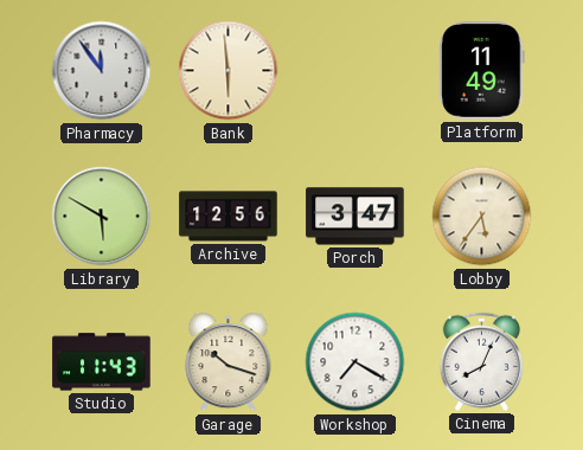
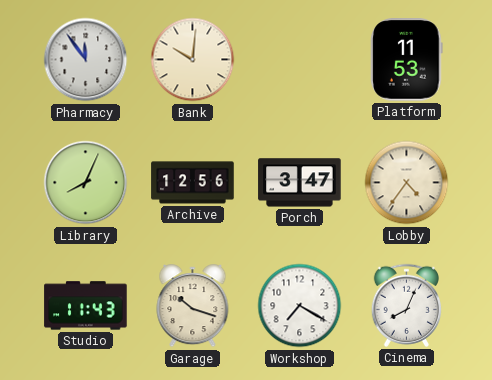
Bank: 5:59 -> 10:01
Platform: 11:49 -> 11:53
Library: 5:50 -> 8:04
Lobby: 5:36 -> 4:36
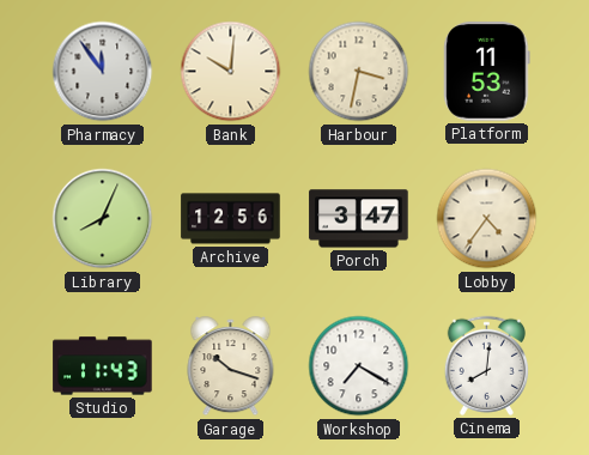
Harbour: none -> 3:32
Cinema: 8:04 -> 8:01
